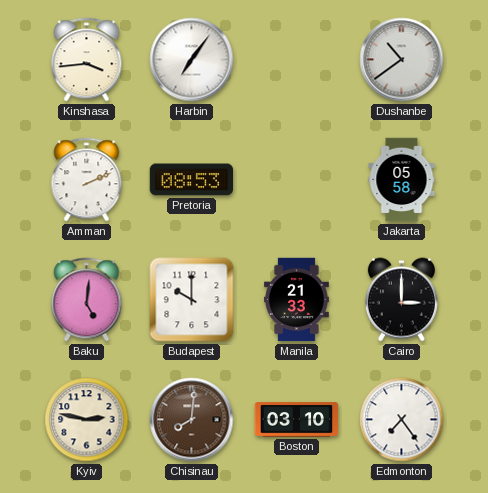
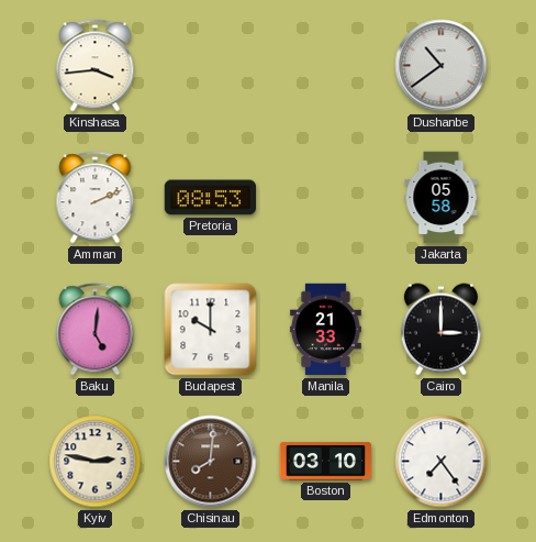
Harbin: 7:06 -> none
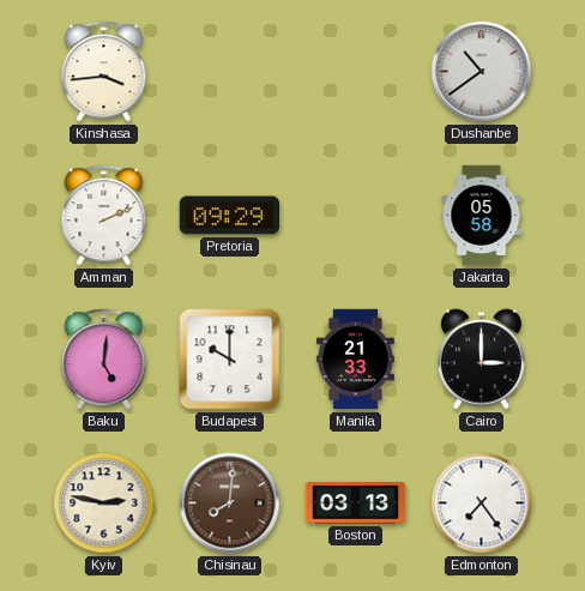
Pretoria: 08:53 -> 09:29
Boston: 03:10 -> 03:13
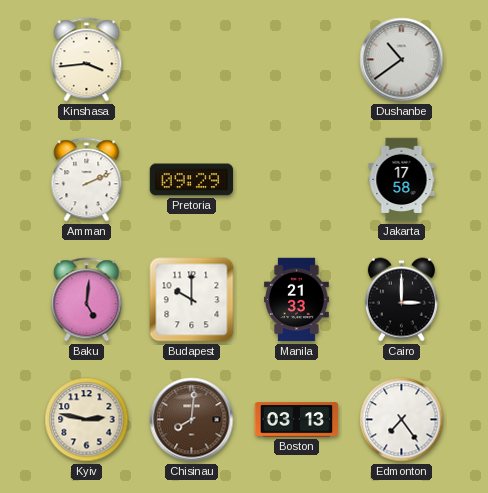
Jakarta: 05:58 -> 17:58
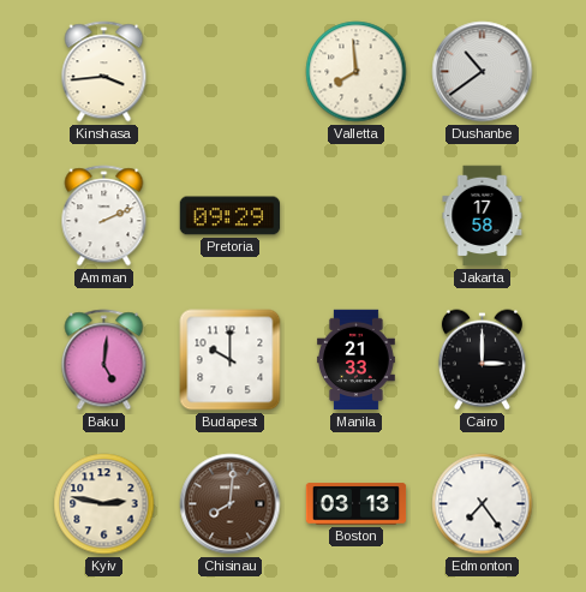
Valletta: none -> 7:59
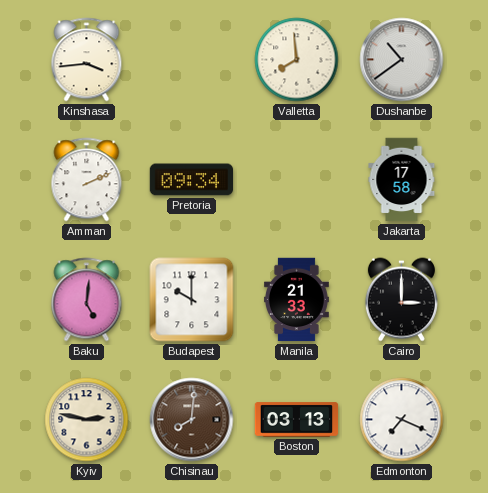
Pretoria: 09:29 -> 09:34
Edmonton: 7:24 -> 7:19
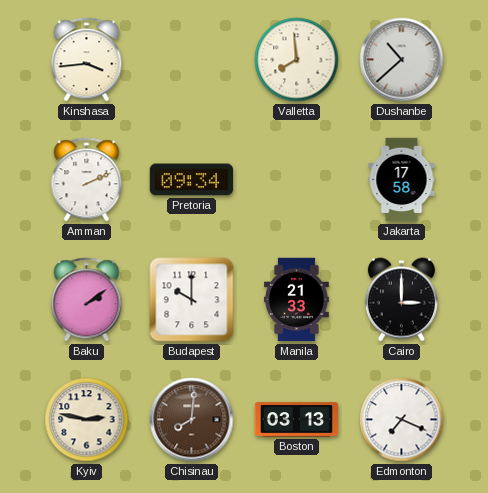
Dushanbe: 10:39 -> 10:38
Baku: 5:01 -> 2:09
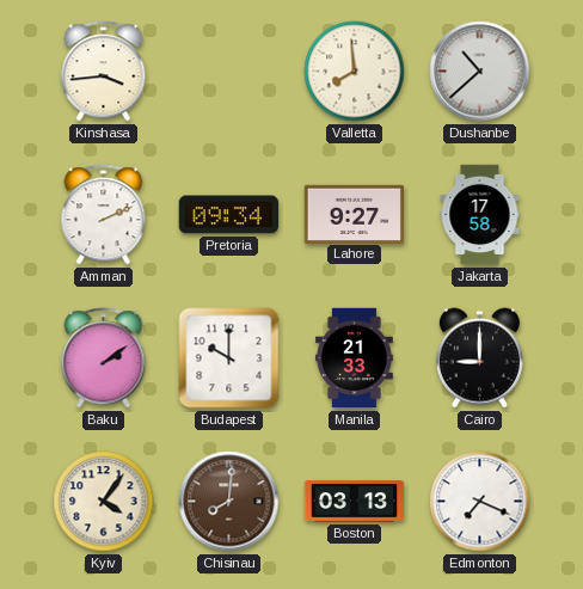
Lahore: none -> 9:27
Cairo: 3:00 -> 9:00
Kyiv: 2:47 -> 4:06
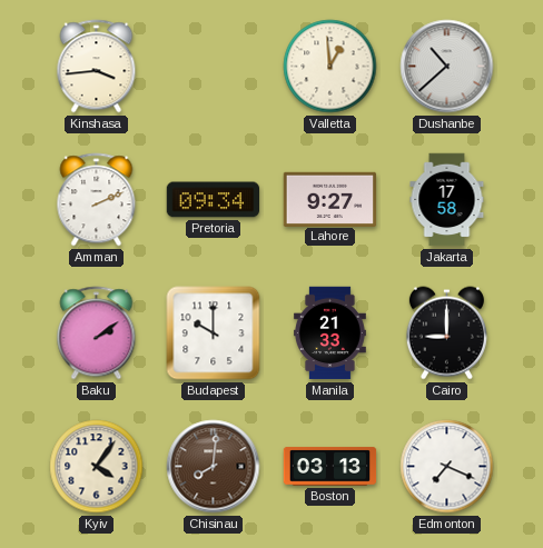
Valletta: 7:59 -> 12:59
